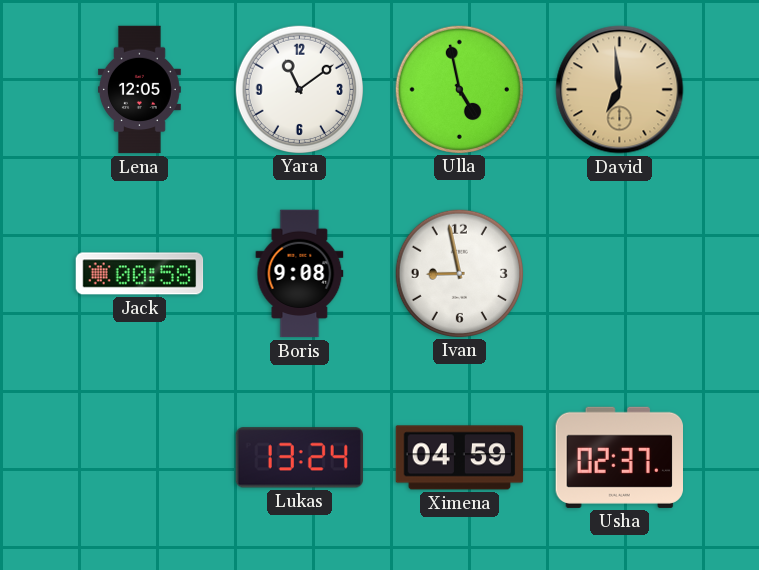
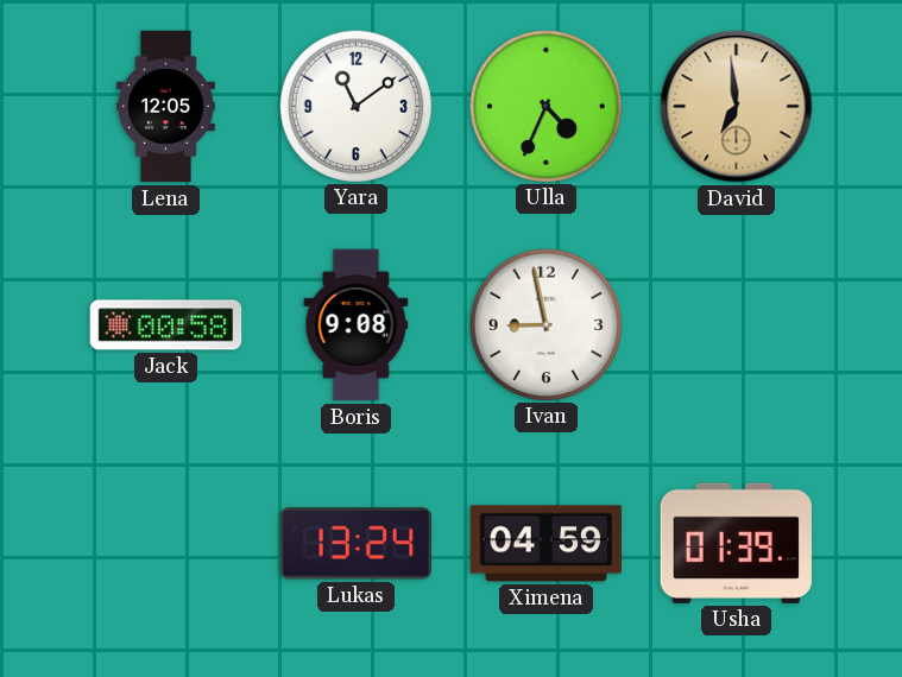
Ulla: 4:58 -> 4:34
Usha: 02:37 -> 01:39
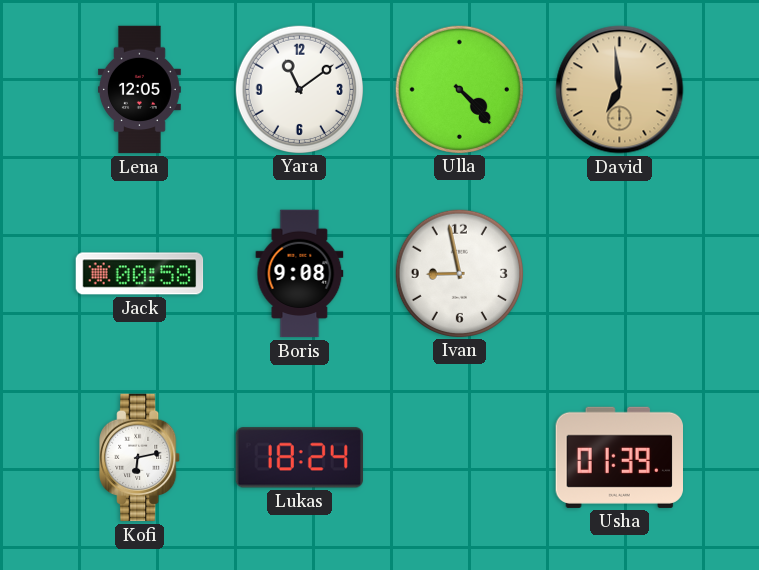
Ulla: 4:34 -> 4:23
Kofi: none -> 6:13
Lukas: 13:24 -> 18:24
Ximena: 04:59 -> none
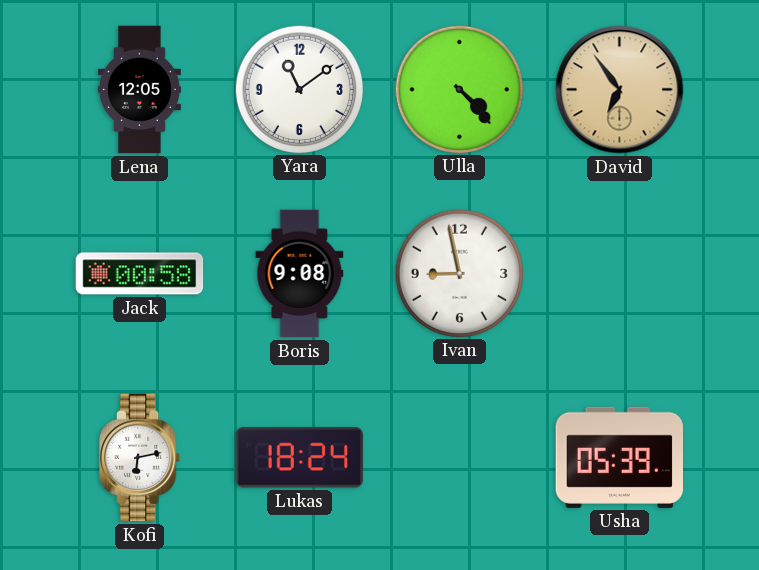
David: 6:59 -> 6:54
Usha: 01:39 -> 05:39
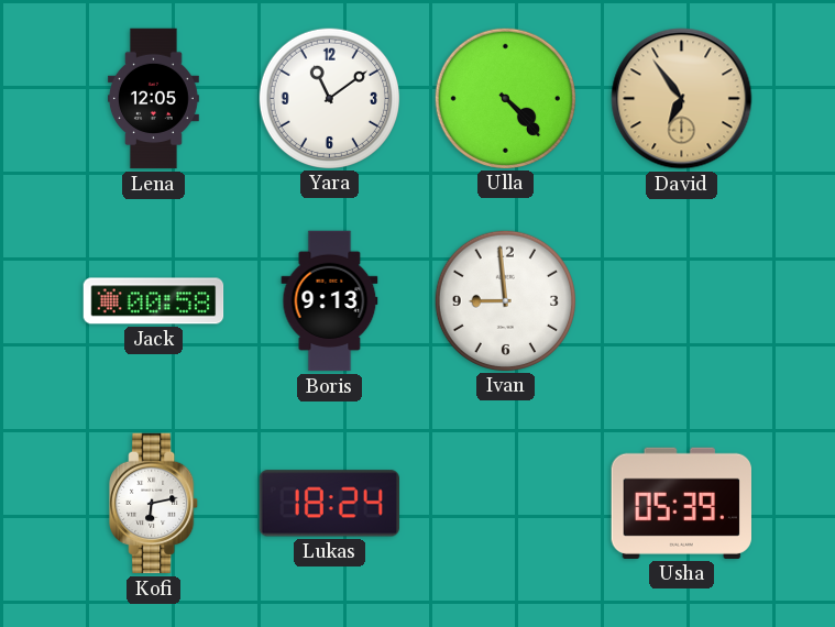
Boris: 9:08 -> 9:13
Ivan: 8:58 -> 8:59
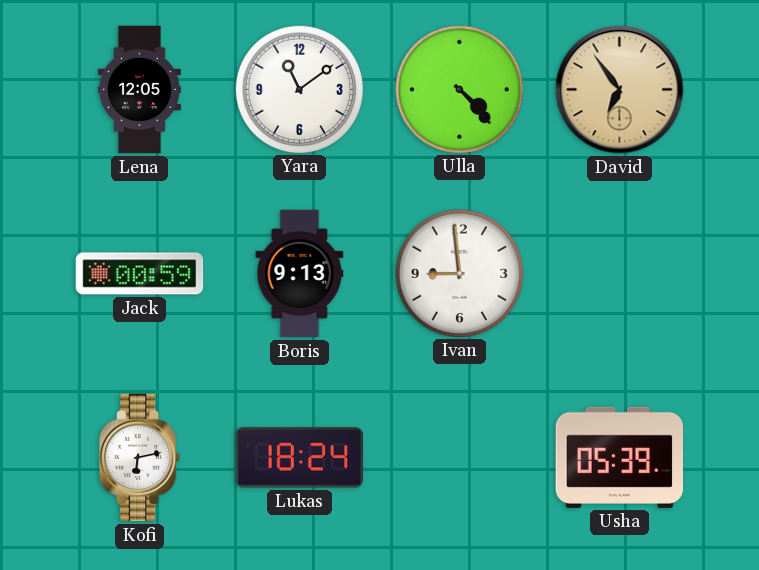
Jack: 00:58 -> 00:59
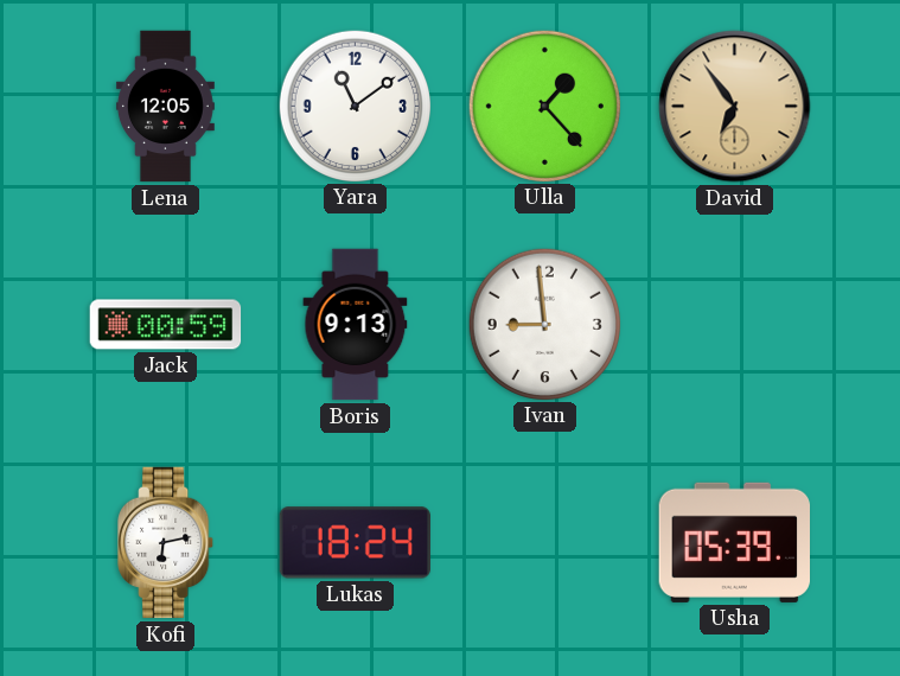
Ulla: 4:23 -> 1:23
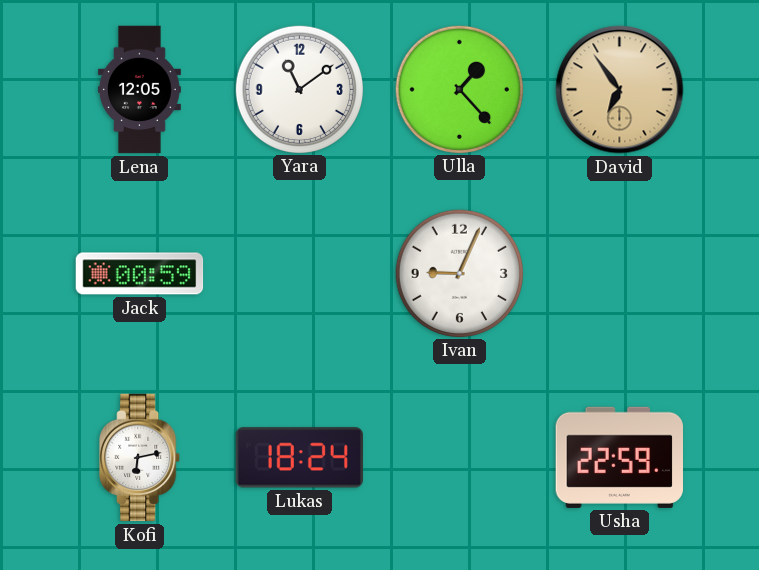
Boris: 9:13 -> none
Ivan: 8:59 -> 9:04
Usha: 05:39 -> 22:59
